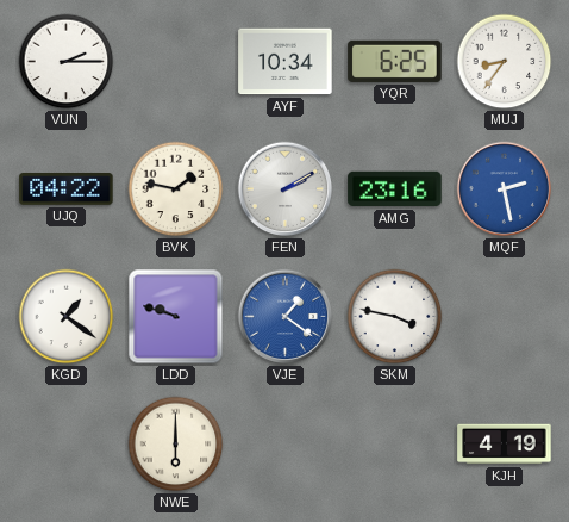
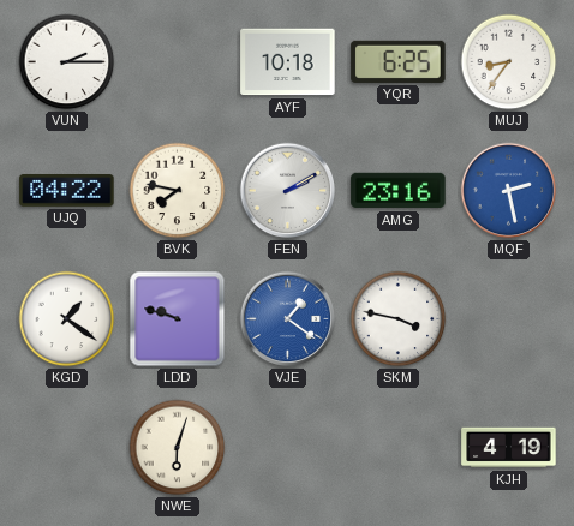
AYF: 10:34 -> 10:18
BVK: 1:47 -> 7:47
NWE: 6:00 -> 6:03
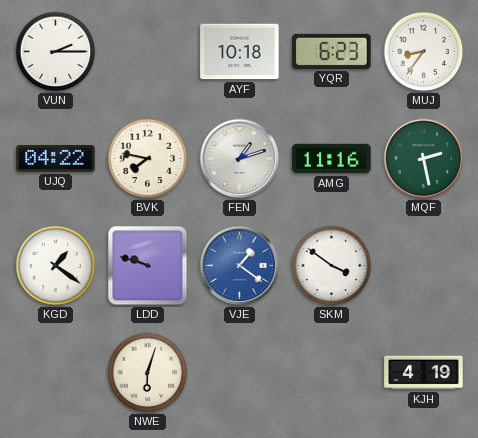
YQR: 6:25 -> 6:23
FEN: 2:10 -> 1:12
AMG: 23:16 -> 11:16
MQF dial: blue -> green
SKM: 3:47 -> 3:51
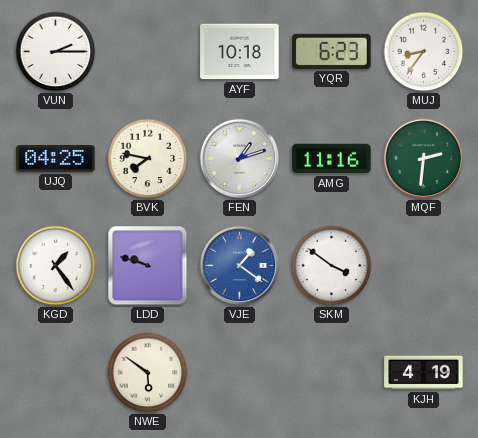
UJQ: 04:22 -> 04:25
MQF: 2:28 -> 2:31
KGD: 1:21 -> 1:24
NWE: 6:03 -> 5:51
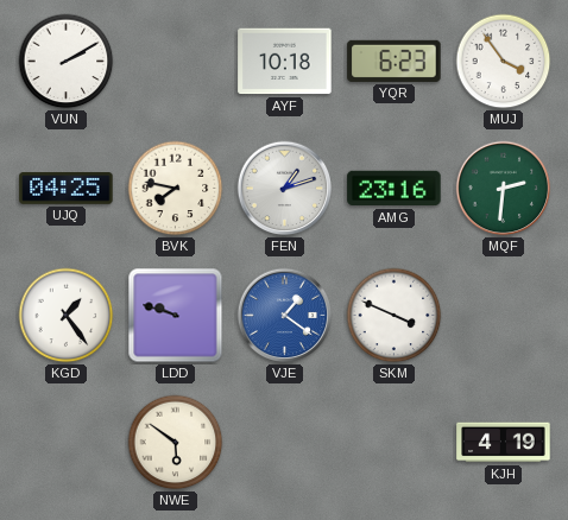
VUN: 2:15 -> 2:10
MUJ: 8:36 -> 3:54
AMG: 11:16 -> 23:16
SKM: 3:51 -> 3:49
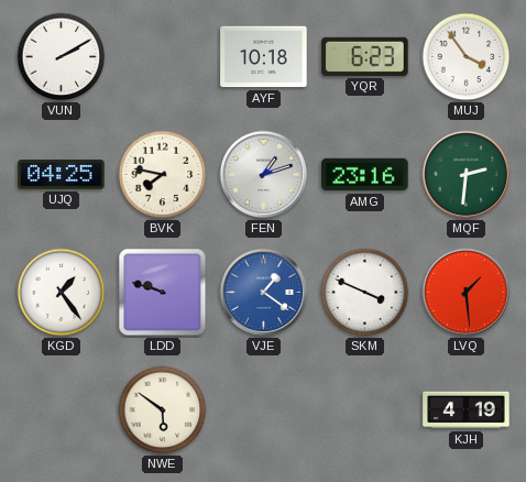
LVQ: none -> 1:29
